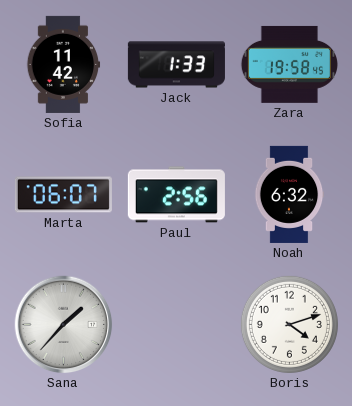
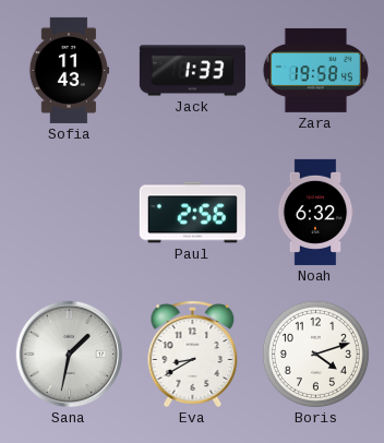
Sofia: 11:42 -> 11:43
Marta: 06:07 -> none
Sana: 1:37 -> 1:32
Eva: none -> 8:40
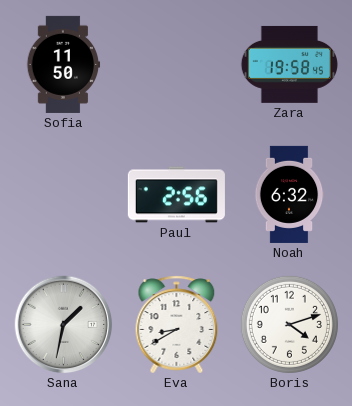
Sofia: 11:43 -> 11:50
Jack: 1:33 -> none
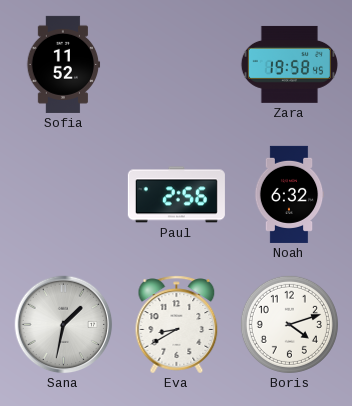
Sofia: 11:50 -> 11:52
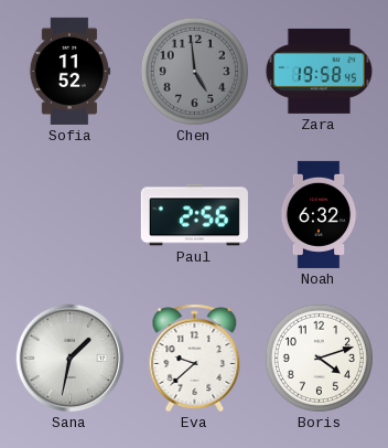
Chen: none -> 4:59
Eva: 8:40 -> 9:38
